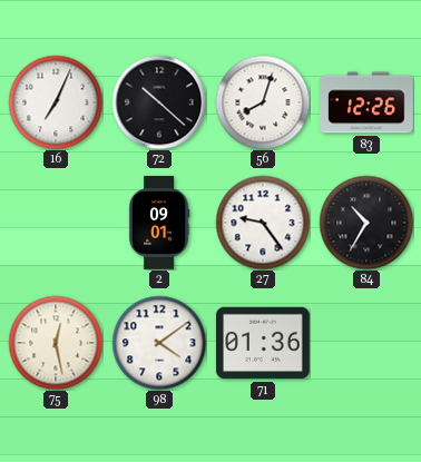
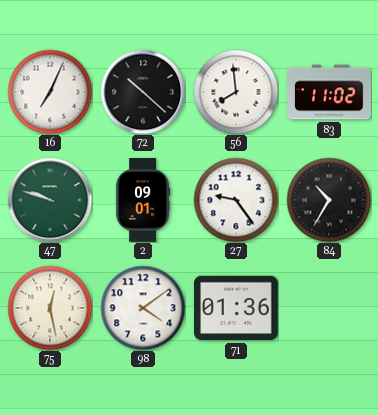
56: 8:03 -> 7:59
83: 12:26 -> 11:02
47: none -> 9:48
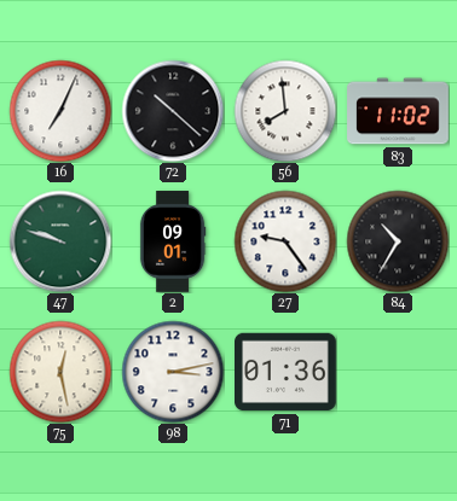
98: 4:09 -> 3:13
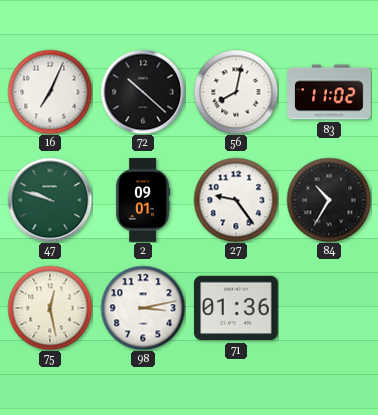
56: 7:59 -> 8:02
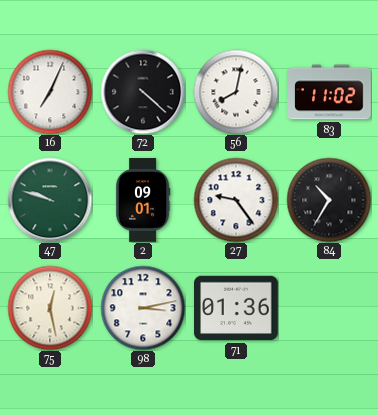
72: 10:22 -> 4:22
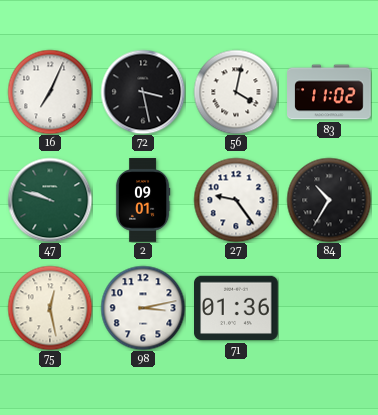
72: 4:22 -> 3:28
56: 8:02 -> 4:02
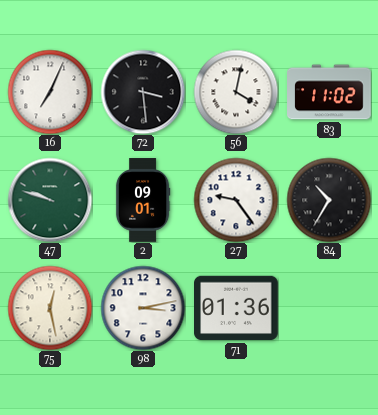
72: 3:28 -> 3:29
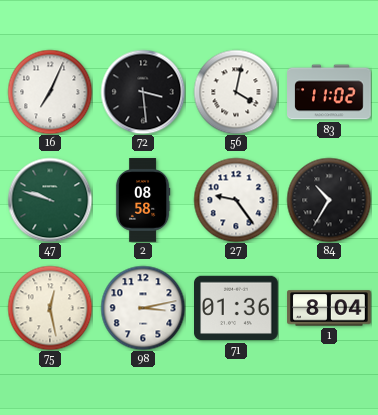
2: 09:01 -> 08:58
1: none -> 8:04
